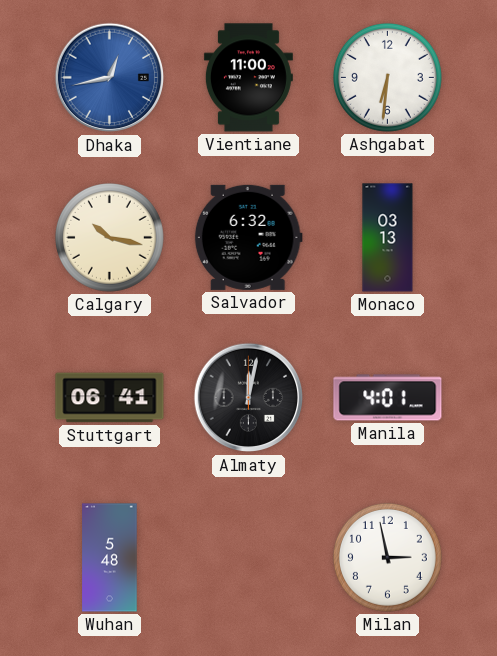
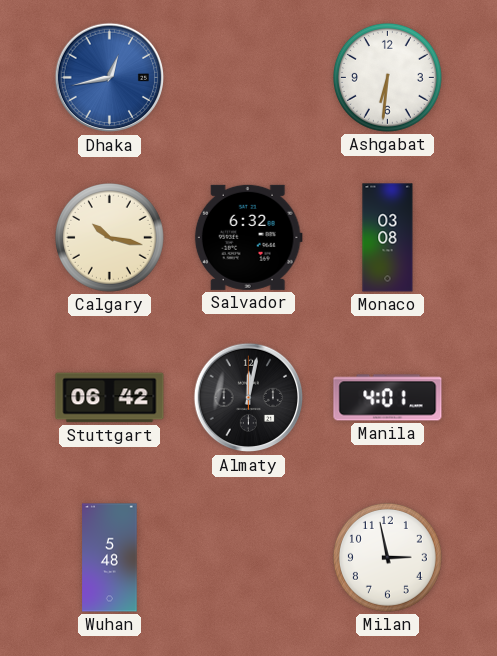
Vientiane: 11:00 -> none
Monaco: 03:13 -> 03:08
Stuttgart: 06:41 -> 06:42
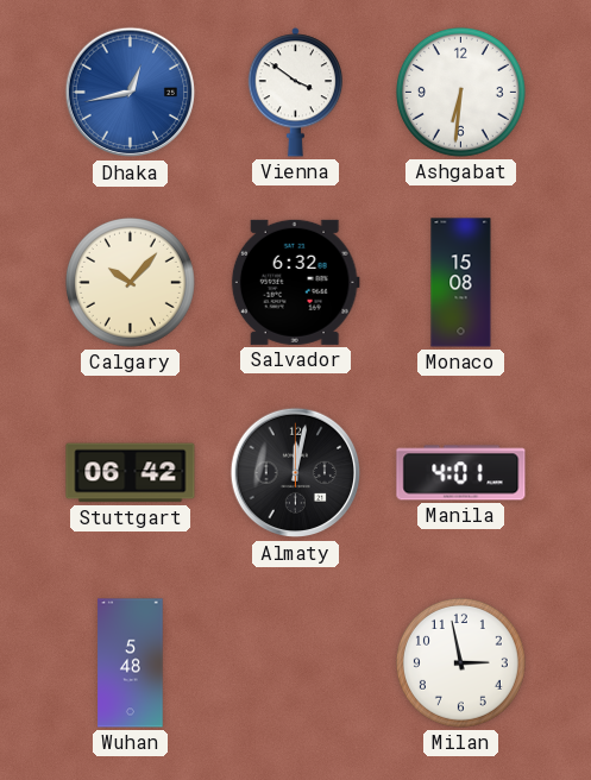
Vienna: none -> 3:51
Calgary: 10:17 -> 10:07
Monaco: 03:08 -> 15:08
